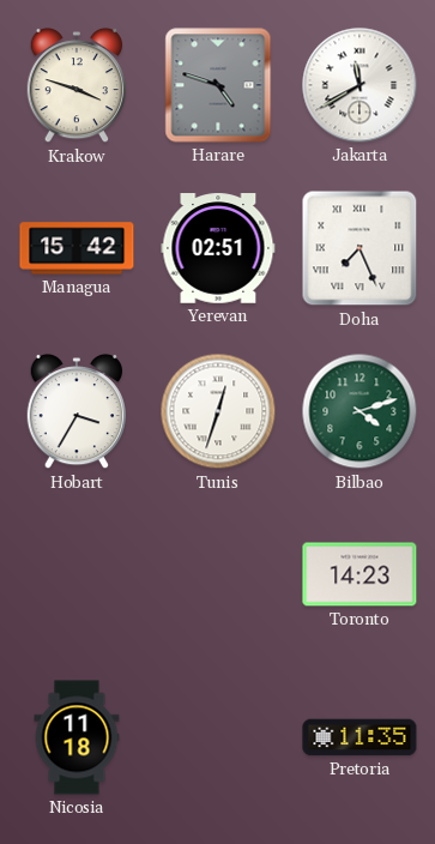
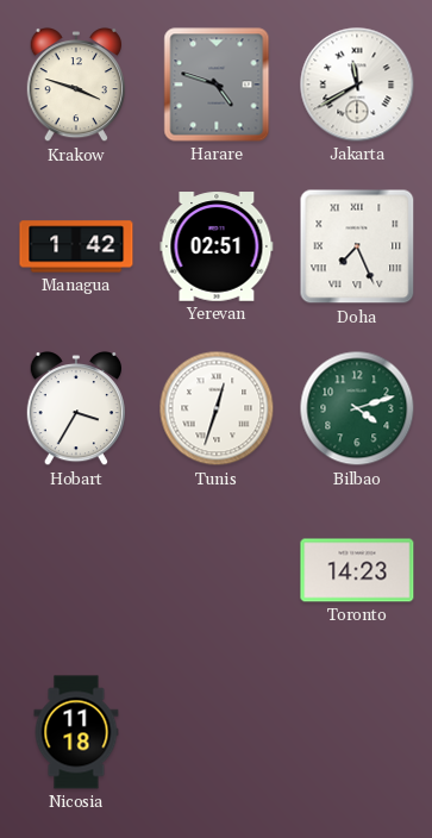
Managua: 15:42 -> 1:42
Pretoria: 11:35 -> none
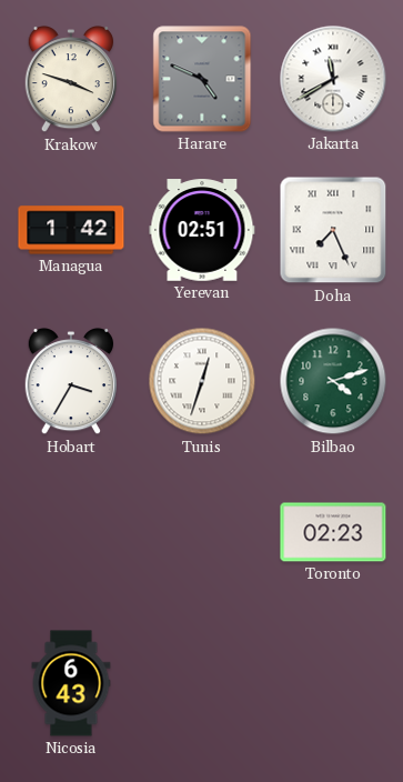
Harare: 4:48 -> 4:49
Toronto: 14:23 -> 02:23
Nicosia: 11:18 -> 6:43
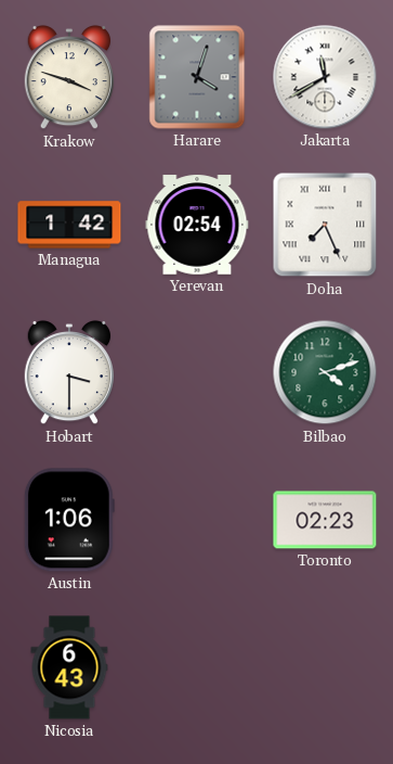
Harare: 4:49 -> 4:03
Yerevan: 02:51 -> 02:54
Hobart: 3:35 -> 3:30
Tunis: 12:33 -> none
Austin: none -> 1:06
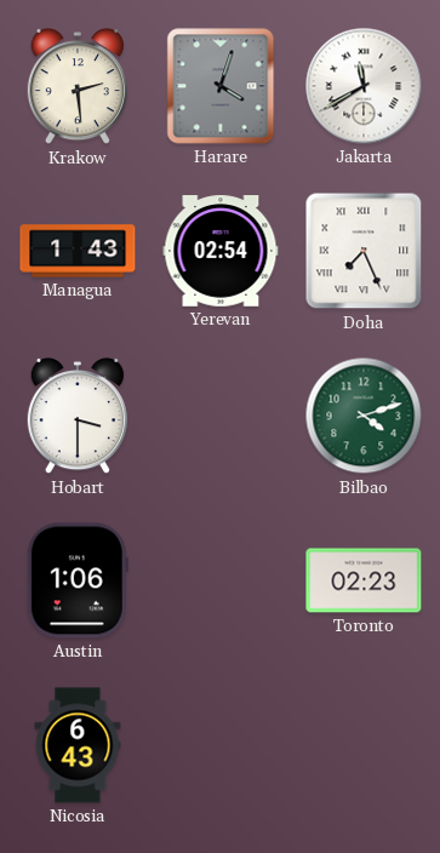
Krakow: 3:48 -> 2:29
Managua: 1:42 -> 1:43
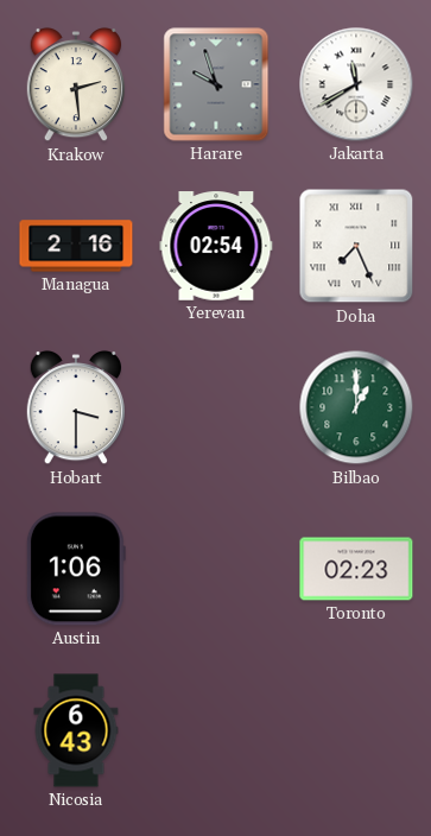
Harare: 4:03 -> 9:57
Managua: 1:43 -> 2:16
Bilbao: 4:12 -> 1:00
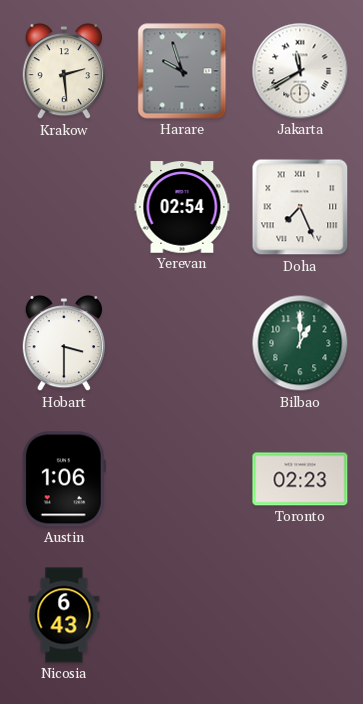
Managua: 2:16 -> none
